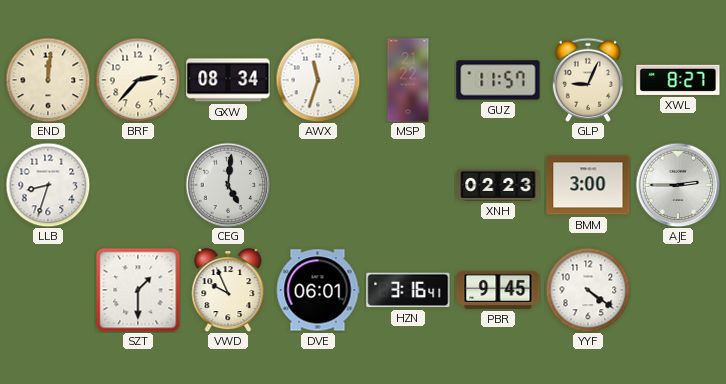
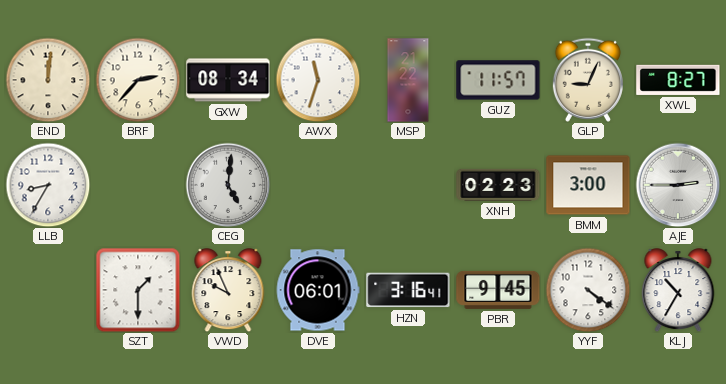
LLB: 8:33 -> 8:35
KLJ: none -> 10:35
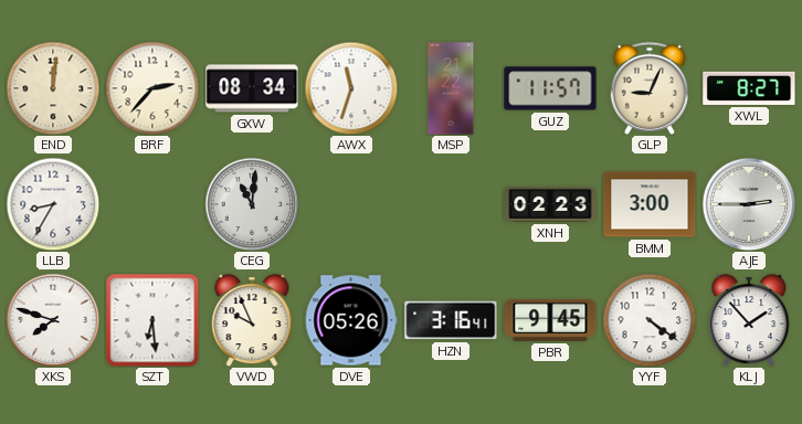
CEG: 5:01 -> 11:01
XKS: none -> 7:48
SZT: 1:30 -> 6:29
DVE: 06:01 -> 05:26
KLJ: 10:35 -> 1:53
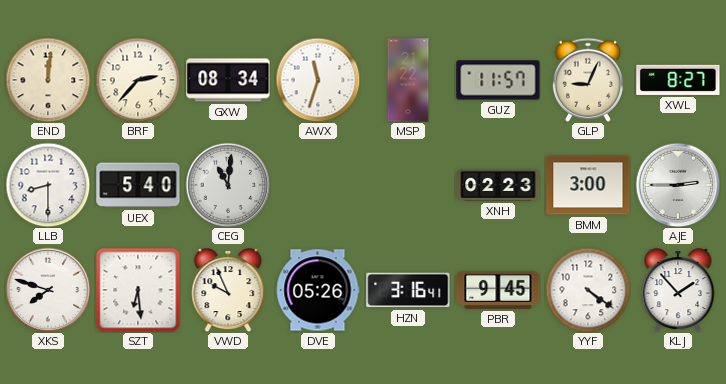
LLB: 8:35 -> 8:30
UEX: none -> 5:40
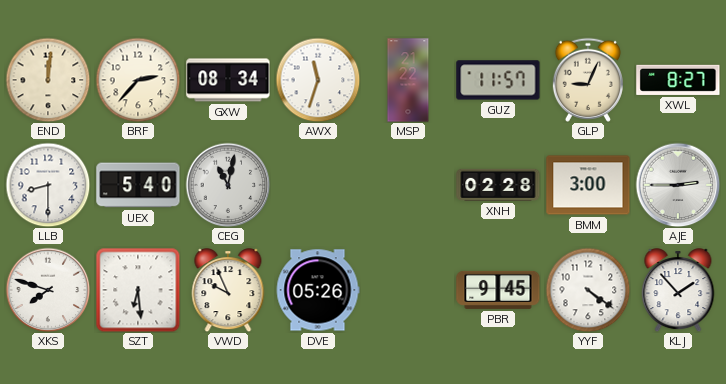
CEG: 11:01 -> 11:02
XNH: 02:23 -> 02:28
HZN: 3:16 -> none
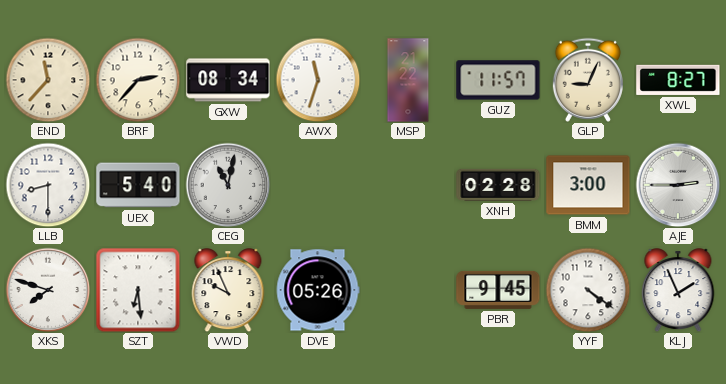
END: 12:01 -> 11:37
KLJ: 1:53 -> 1:56
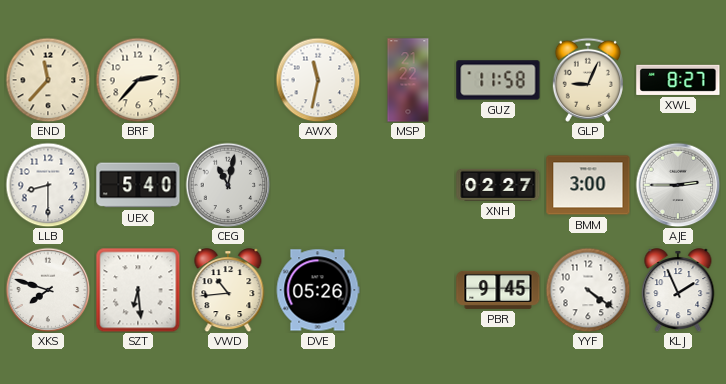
GXW: 08:34 -> none
AWX: 11:33 -> 11:32
GUZ: 11:57 -> 11:58
XNH: 02:28 -> 02:27
VWD: 9:56 -> 10:44
